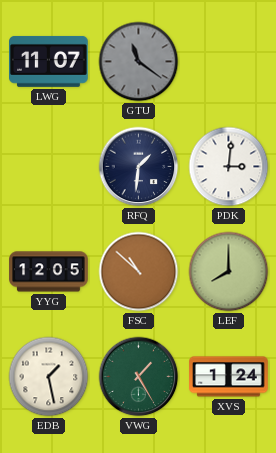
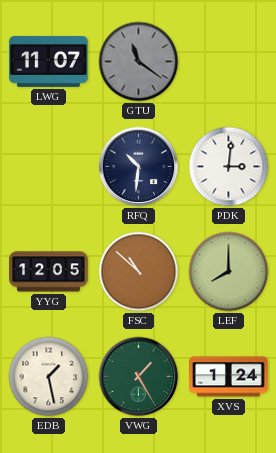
RFQ: 1:31 -> 10:31
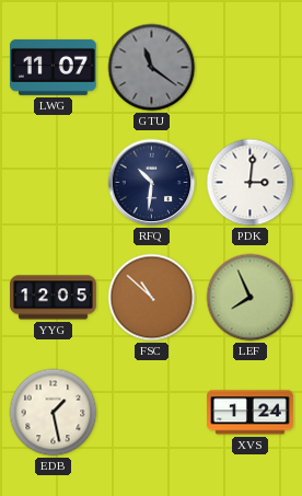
LEF: 8:00 -> 7:56
VWG: 1:25 -> none
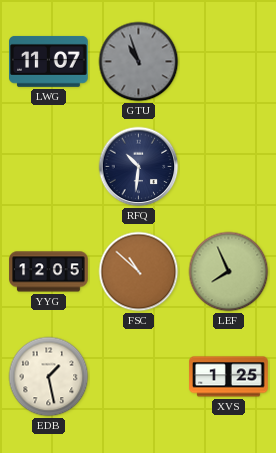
GTU: 11:21 -> 10:57
PDK: 3:01 -> none
XVS: 1:24 -> 1:25
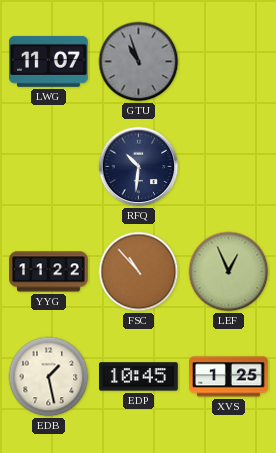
YYG: 12:05 -> 11:22
FSC: 10:52 -> 10:53
LEF: 7:56 -> 12:56
EDP: none -> 10:45
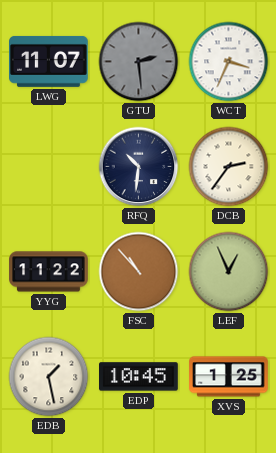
GTU: 10:57 -> 2:29
WCT: none -> 3:34
DCB: none -> 2:36
